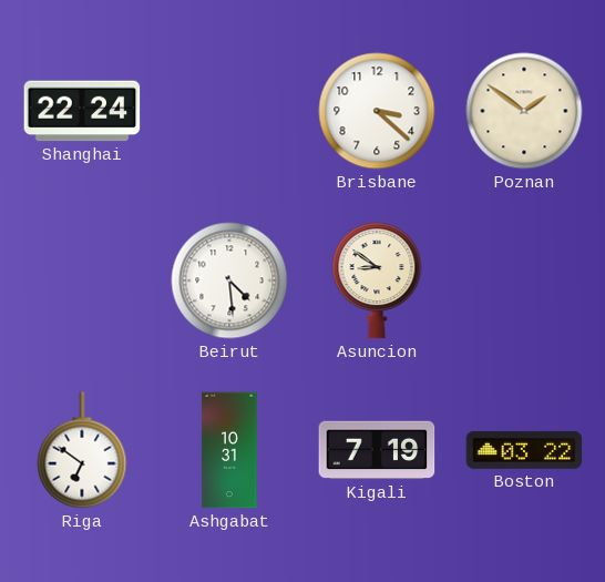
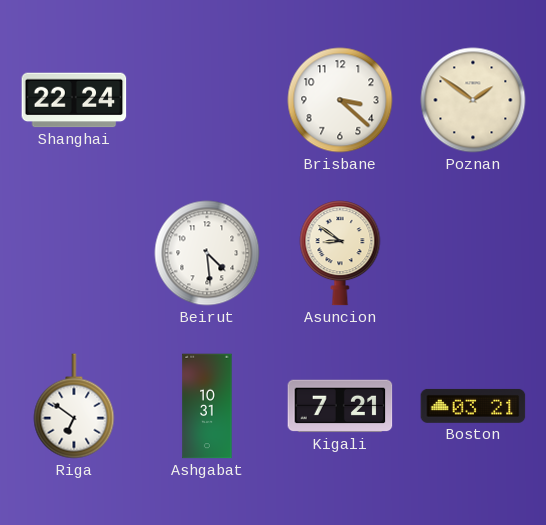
Kigali: 7:19 -> 7:21
Boston: 03:22 -> 03:21
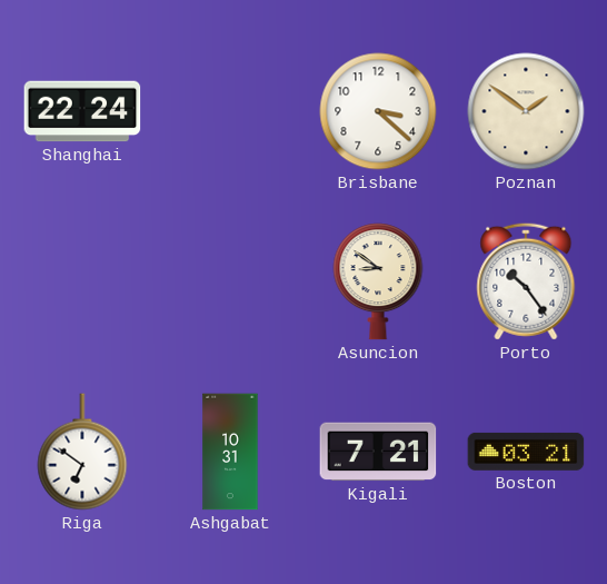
Beirut: 4:29 -> none
Porto: none -> 10:24
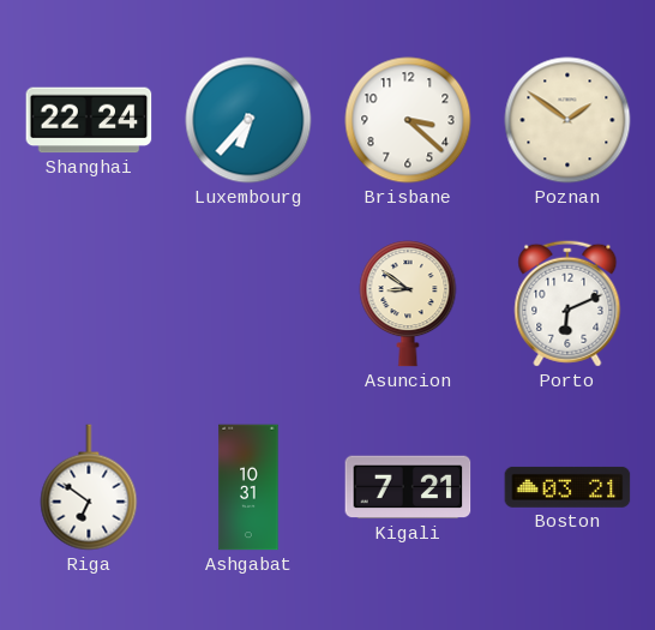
Luxembourg: none -> 6:37
Porto: 10:24 -> 6:11
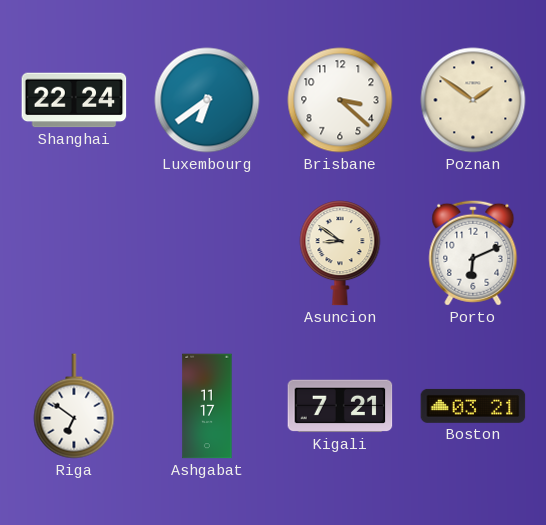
Luxembourg: 6:37 -> 6:39
Ashgabat: 10:31 -> 11:17
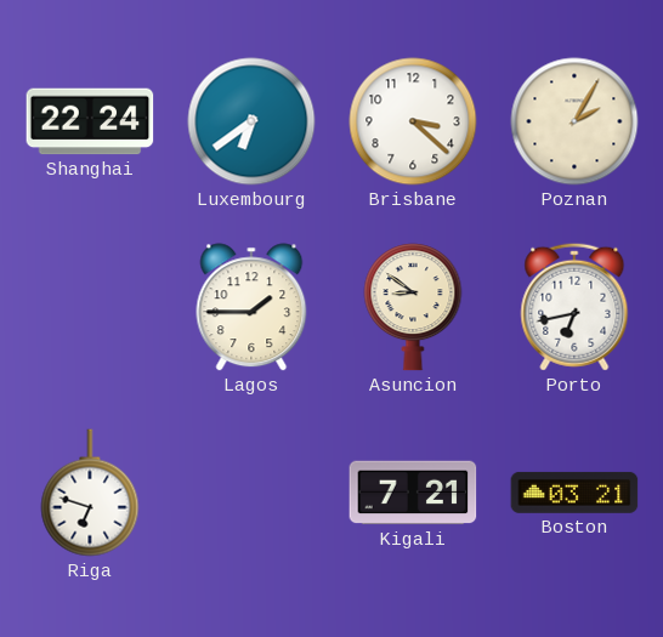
Poznan: 1:51 -> 2:05
Lagos: none -> 1:45
Porto: 6:11 -> 6:43
Riga: 6:51 -> 6:48
Ashgabat: 11:17 -> none
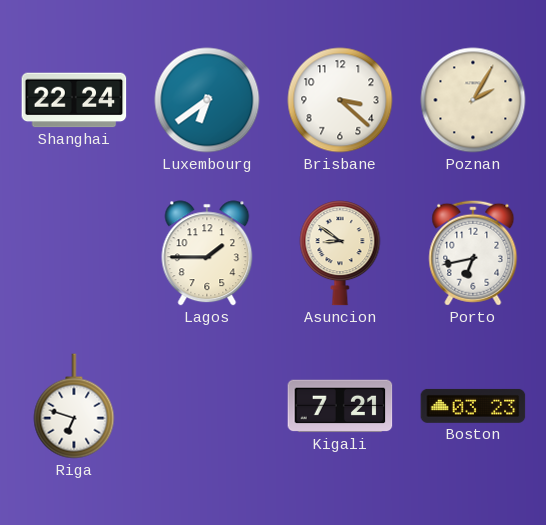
Boston: 03:21 -> 03:23
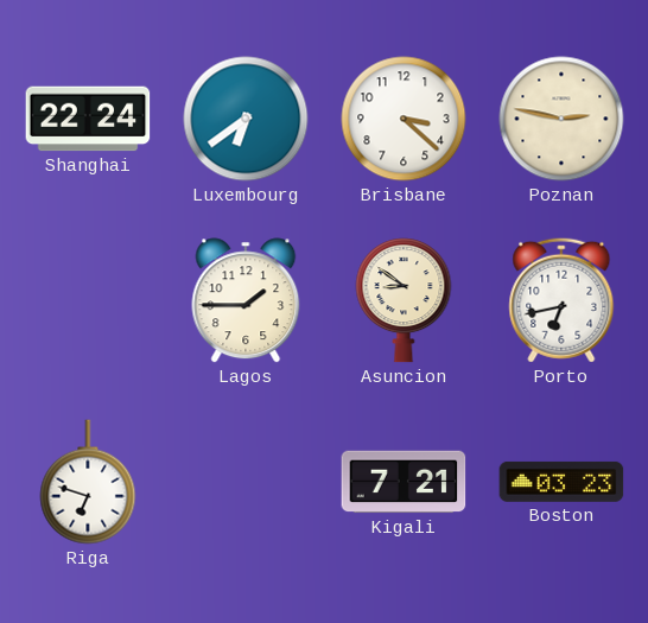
Poznan: 2:05 -> 2:47
